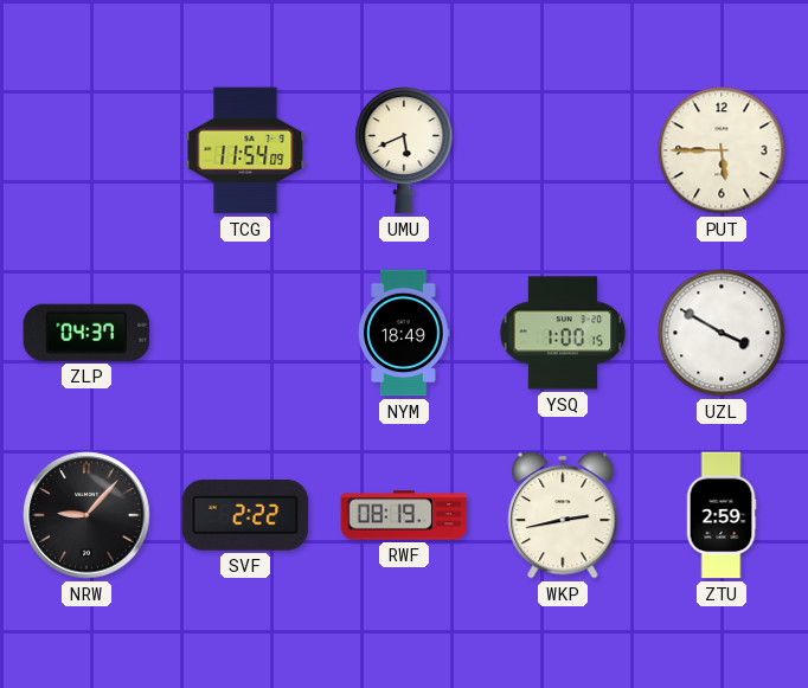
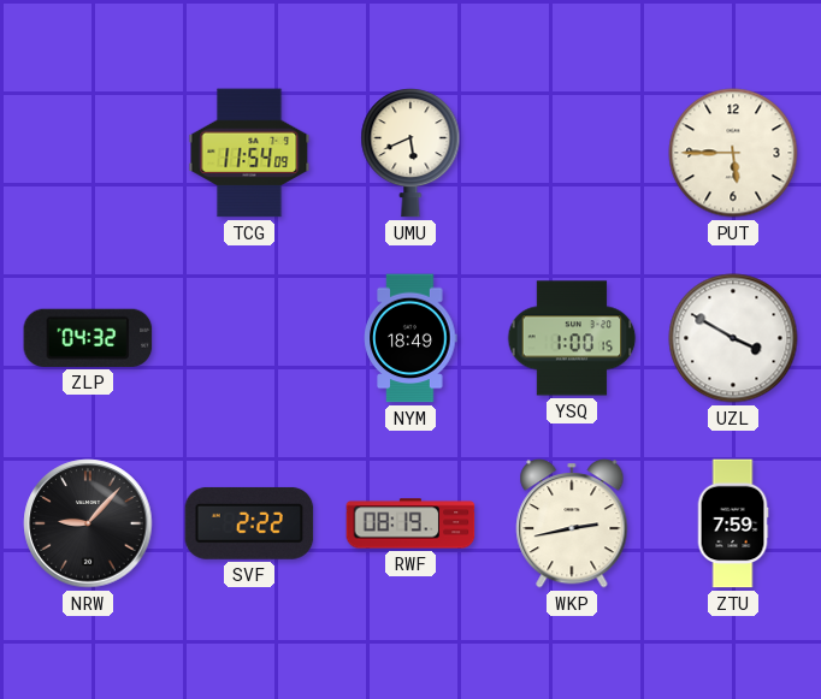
ZLP: 04:37 -> 04:32
ZTU: 2:59 -> 7:59
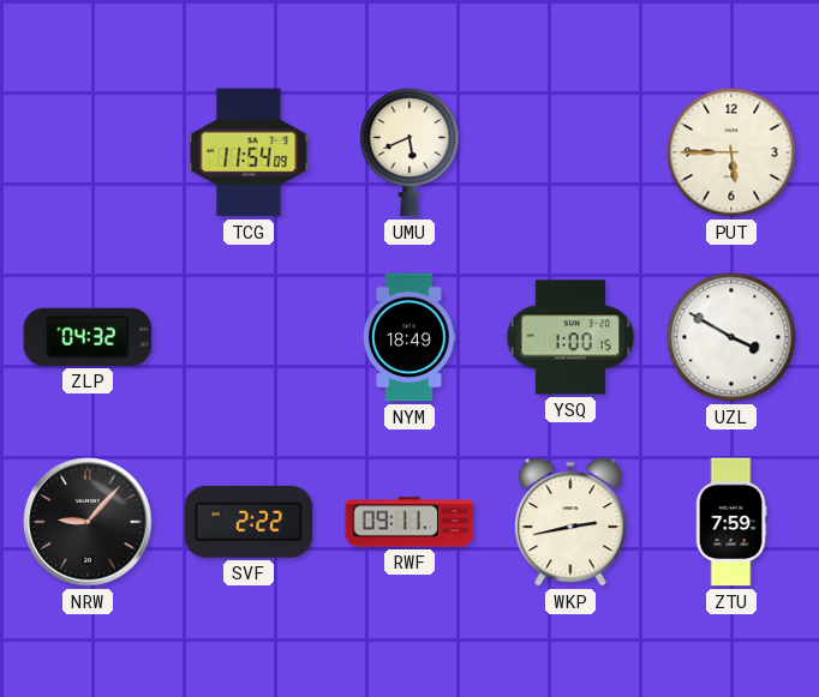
RWF: 08:19 -> 09:11
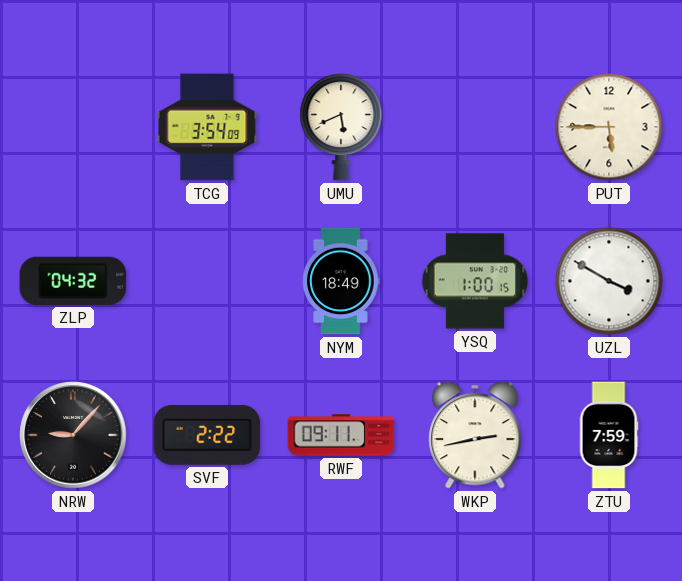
TCG: 11:54 -> 3:54
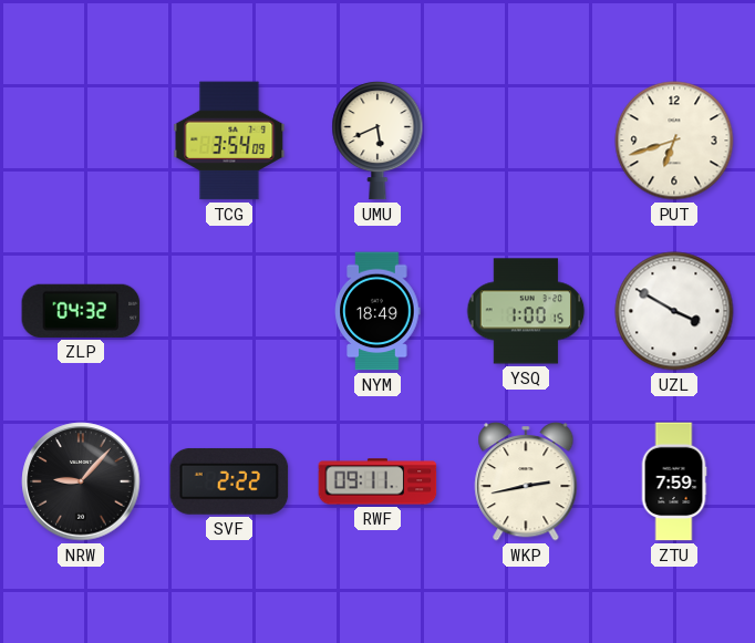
PUT: 5:45 -> 6:42
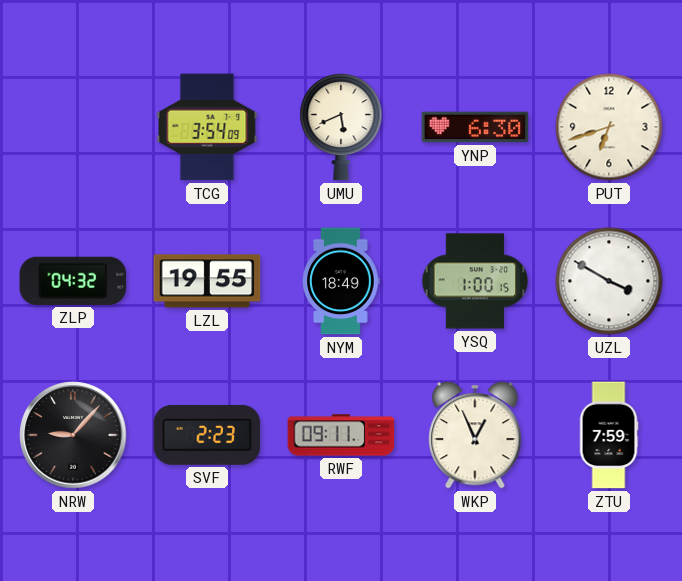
YNP: none -> 6:30
LZL: none -> 19:55
SVF: 2:22 -> 2:23
WKP: 2:43 -> 12:56
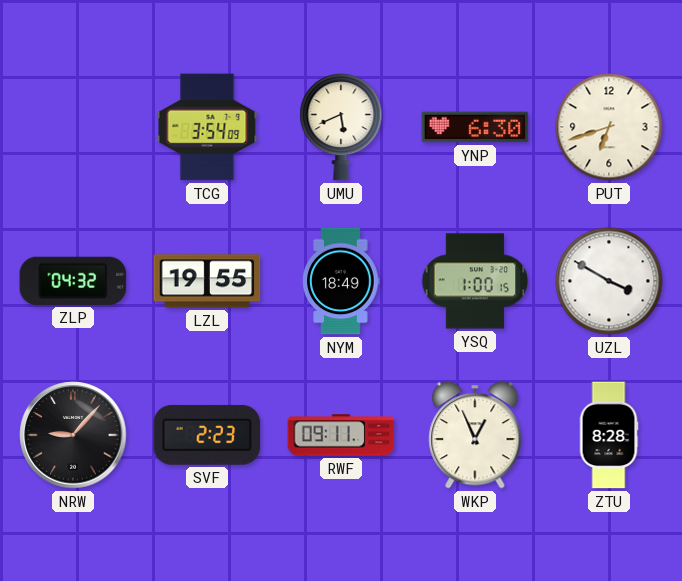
ZTU: 7:59 -> 8:28
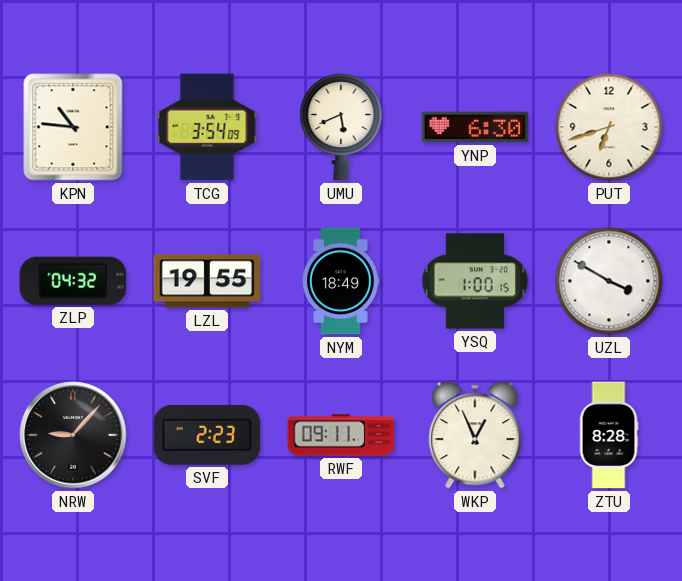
KPN: none -> 10:46
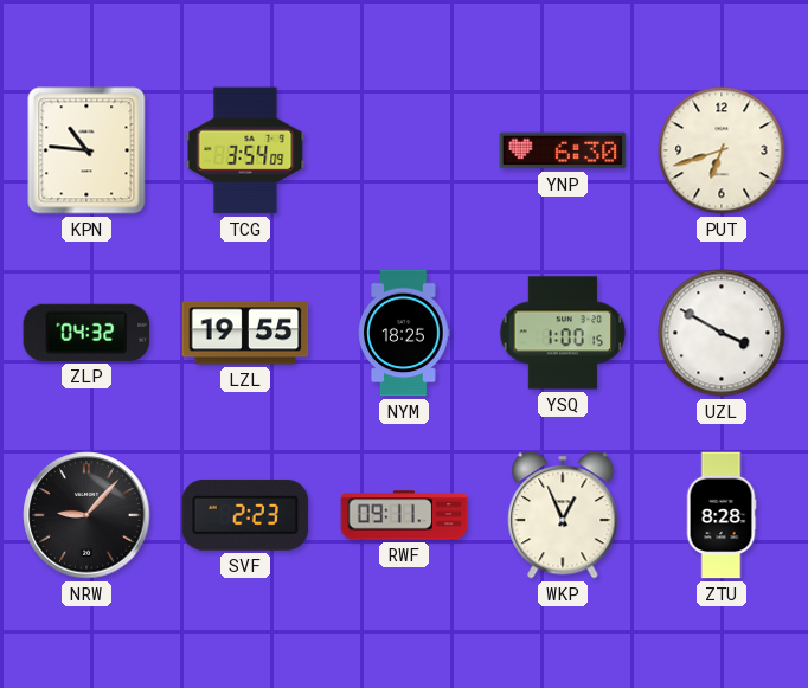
UMU: 5:41 -> none
NYM: 18:49 -> 18:25
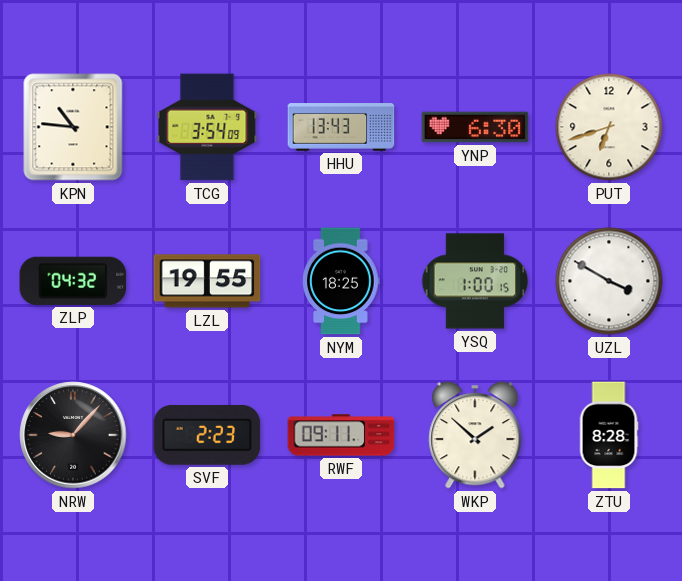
HHU: none -> 13:43
WKP: 12:56 -> 1:52
